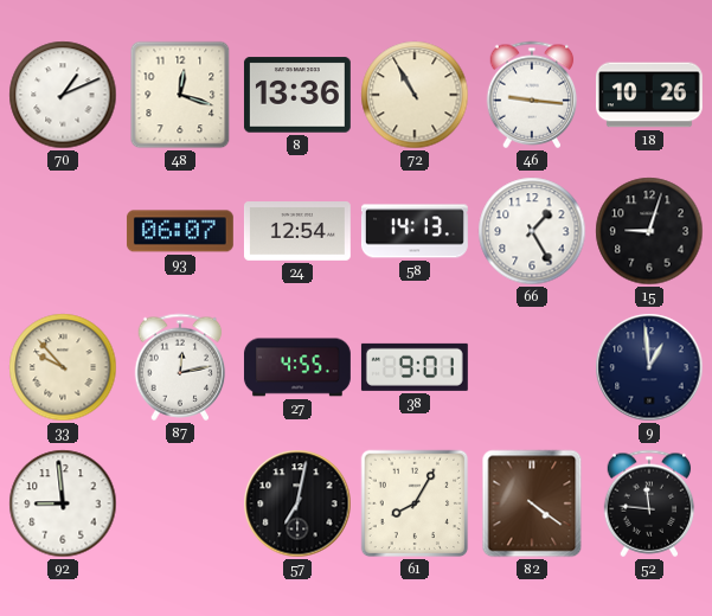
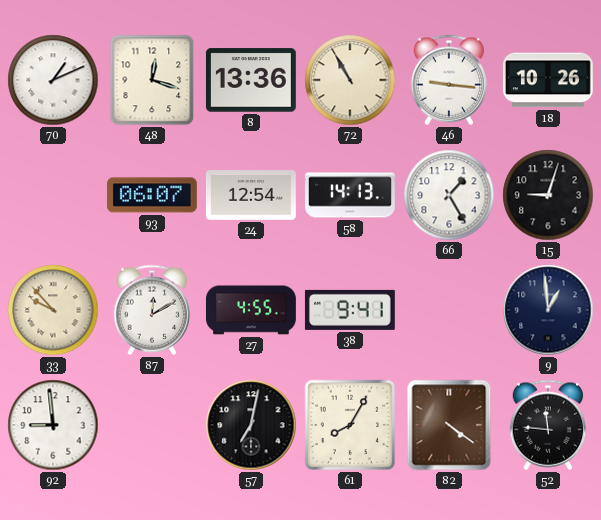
87: 12:13 -> 12:10
38: 9:01 -> 9:41
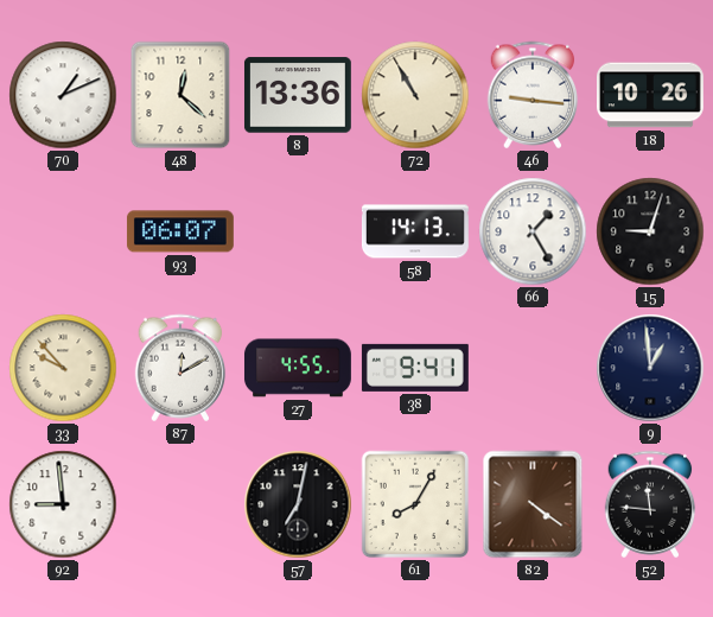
48: 12:18 -> 12:22
24: 12:54 -> none
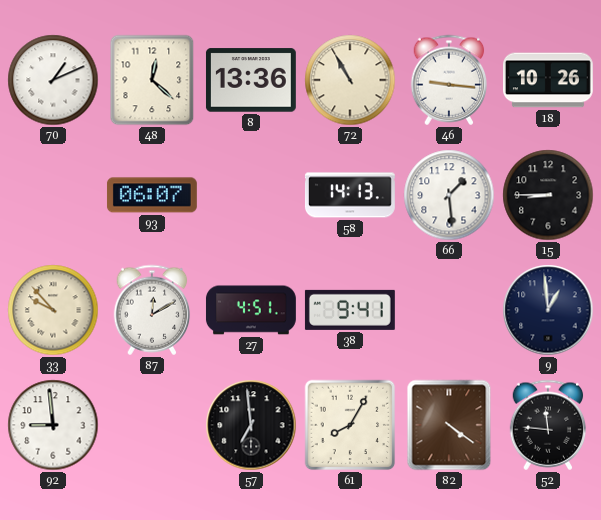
66: 1:25 -> 1:29
15: 9:03 -> 8:45
27: 4:55 -> 4:51
57: 7:02 -> 6:59
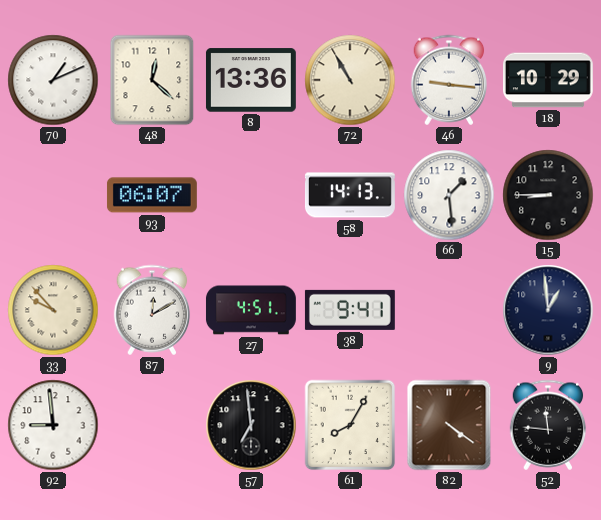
18: 10:26 -> 10:29
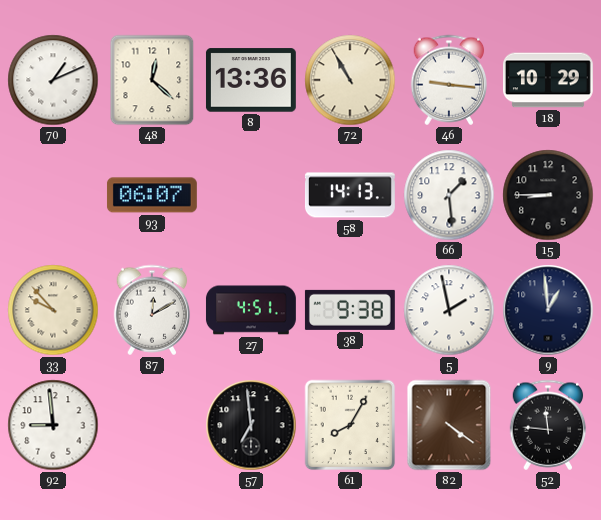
38: 9:41 -> 9:38
5: none -> 1:58
